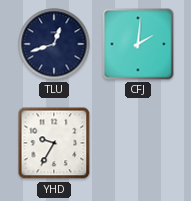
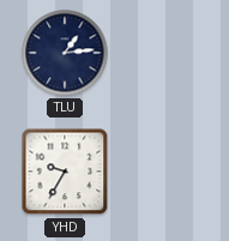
TLU: 12:42 -> 1:14
CFJ: 2:01 -> none
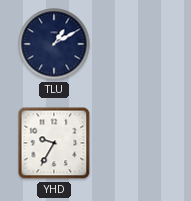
TLU: 1:14 -> 1:10
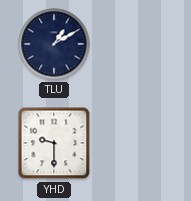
YHD: 9:35 -> 9:30
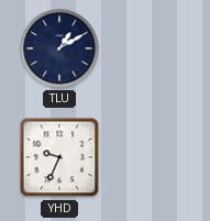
YHD: 9:30 -> 9:34
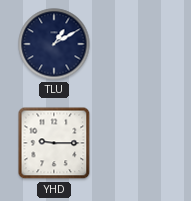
YHD: 9:34 -> 9:15
